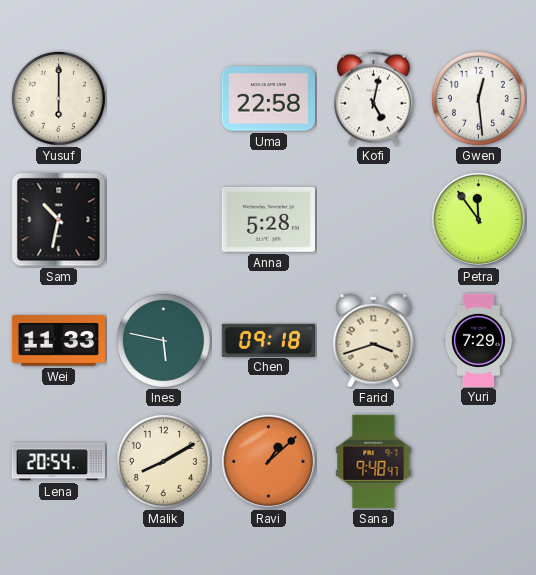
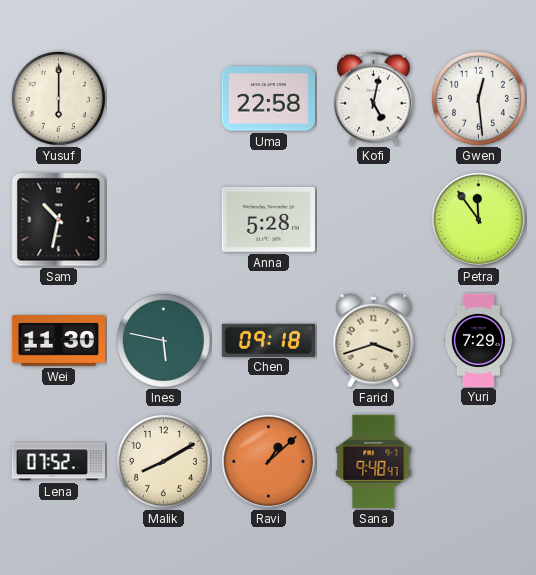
Wei: 11:33 -> 11:30
Lena: 20:54 -> 07:52
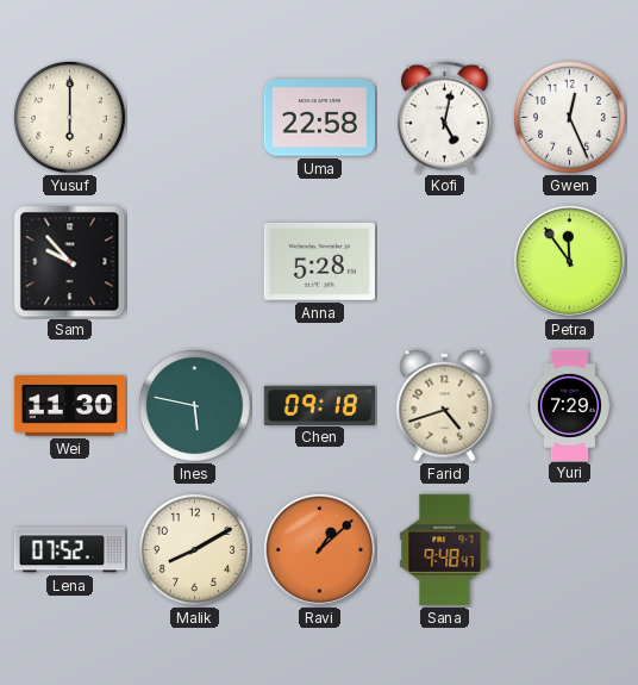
Gwen: 12:29 -> 12:26
Sam: 10:32 -> 9:53
Farid: 3:42 -> 4:42
